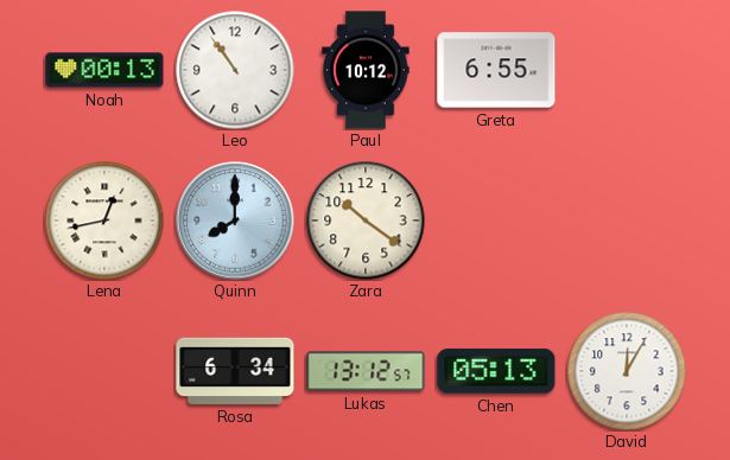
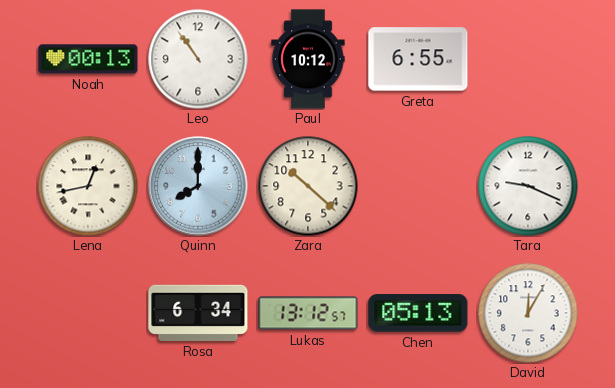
Zara: 10:21 -> 10:22
Tara: none -> 9:19
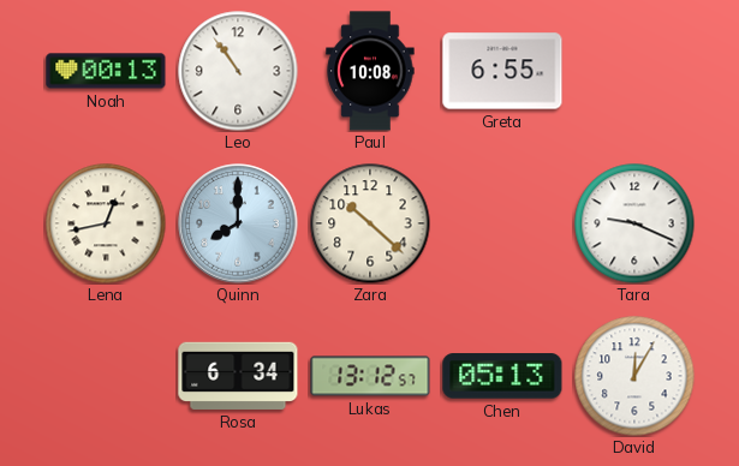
Paul: 10:12 -> 10:08
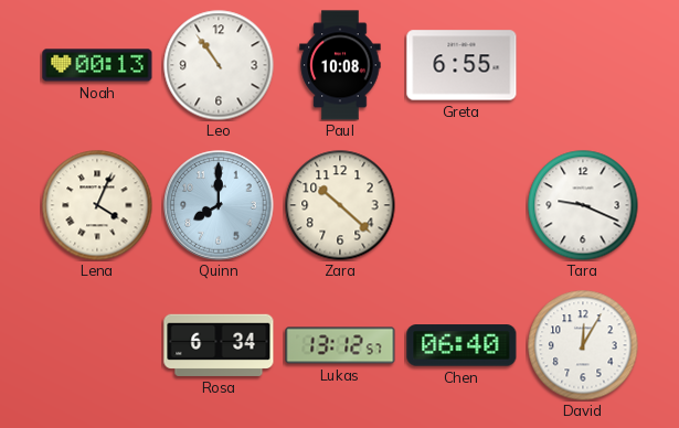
Lena: 12:43 -> 4:04
Chen: 05:13 -> 06:40
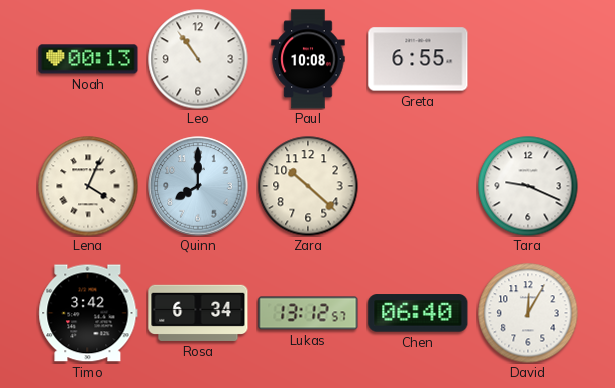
Timo: none -> 3:42
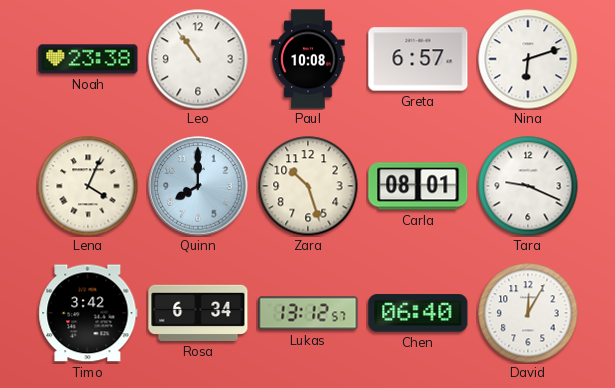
Noah: 00:13 -> 23:38
Greta: 6:55 -> 6:57
Nina: none -> 6:12
Zara: 10:22 -> 10:27
Carla: none -> 08:01
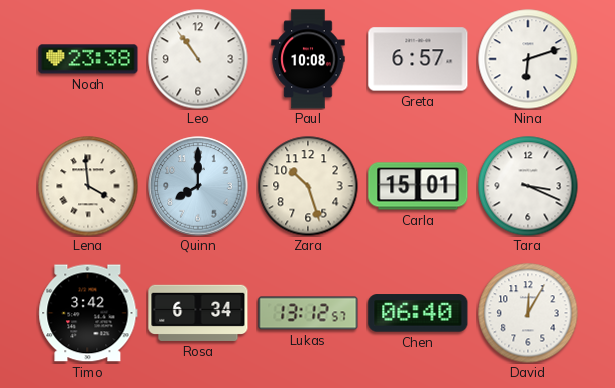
Lena: 4:04 -> 3:59
Carla: 08:01 -> 15:01
Tara: 9:19 -> 3:19
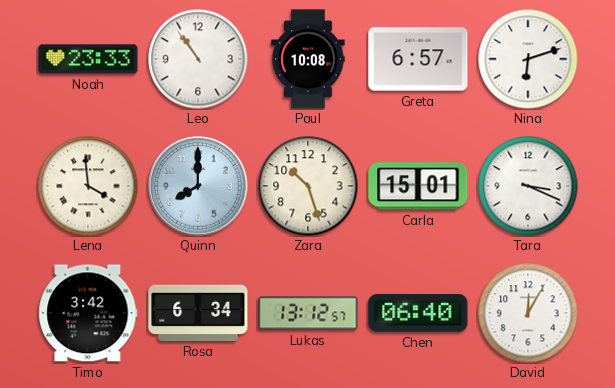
Noah: 23:38 -> 23:33
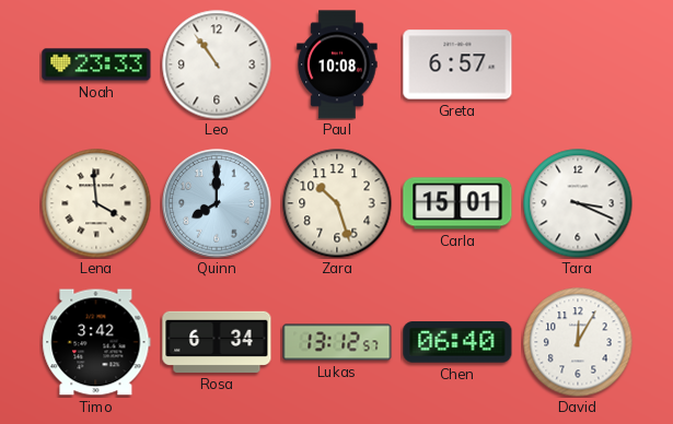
Nina: 6:12 -> none
